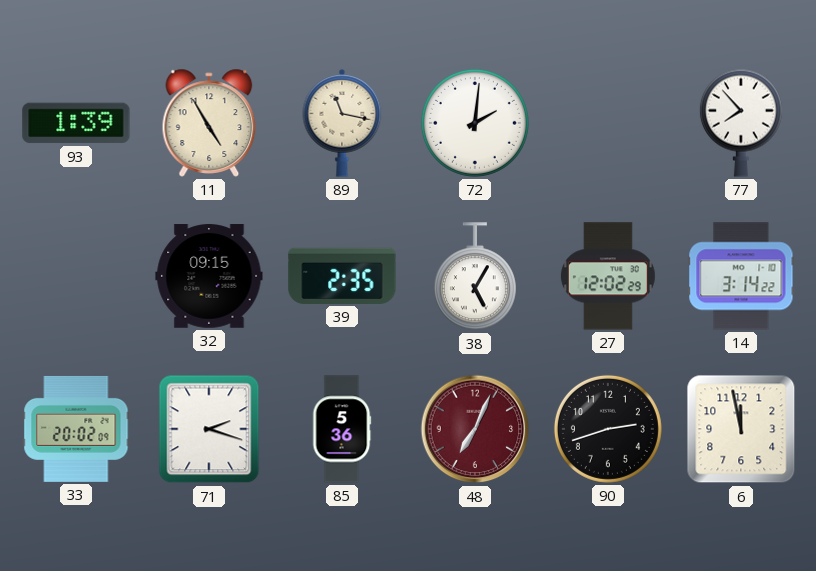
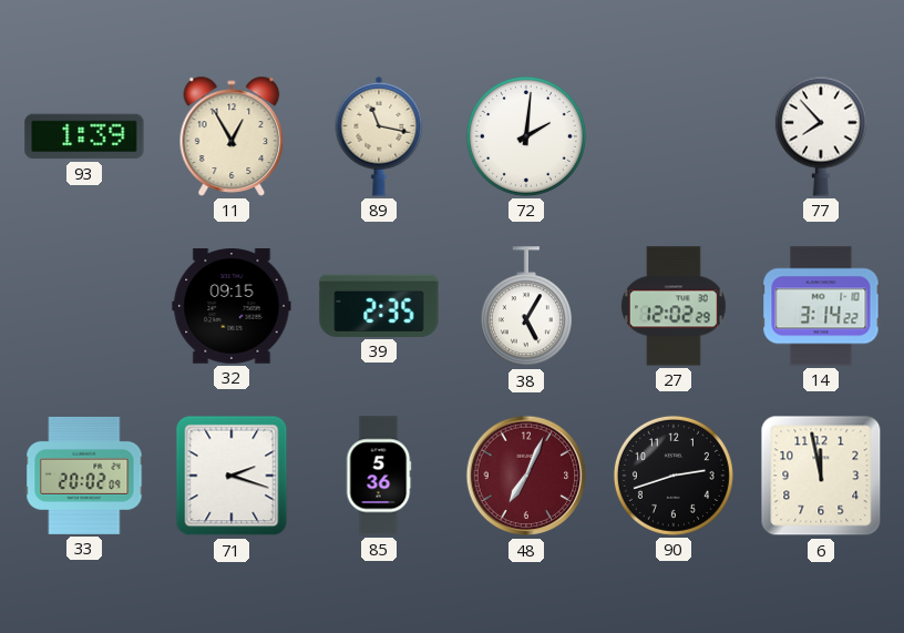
11: 4:55 -> 12:55
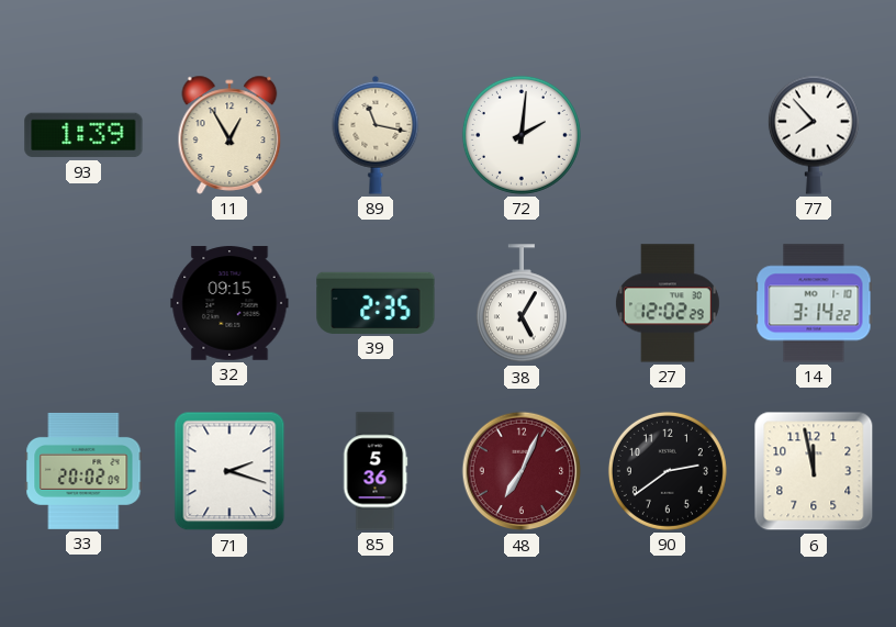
90: 2:42 -> 2:39
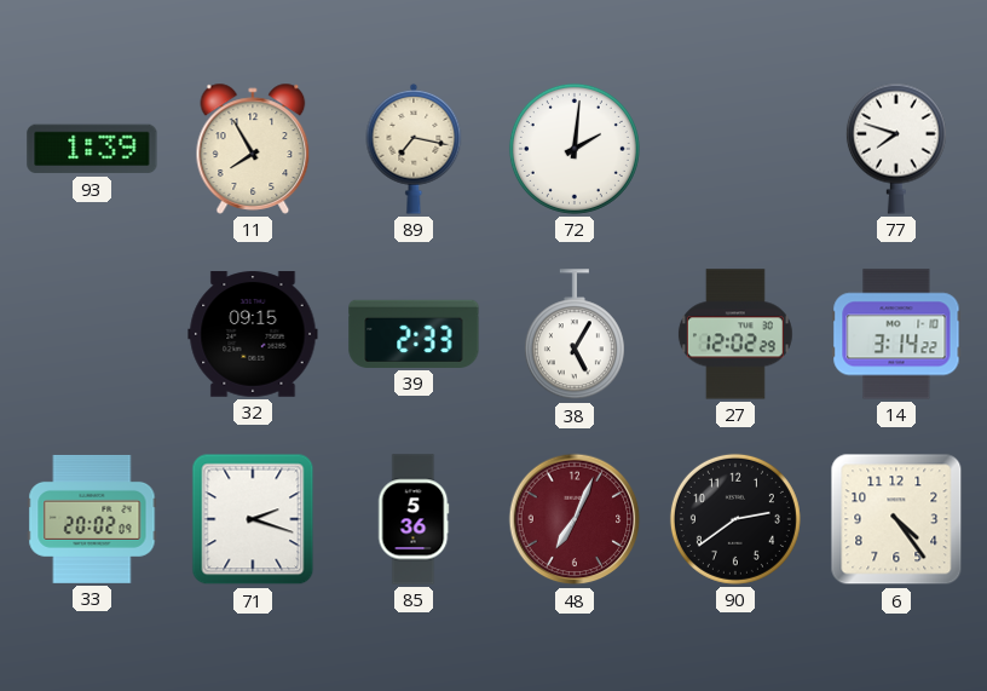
11: 12:55 -> 7:55
89: 11:17 -> 7:17
77: 7:53 -> 7:48
39: 2:35 -> 2:33
6: 11:58 -> 4:24
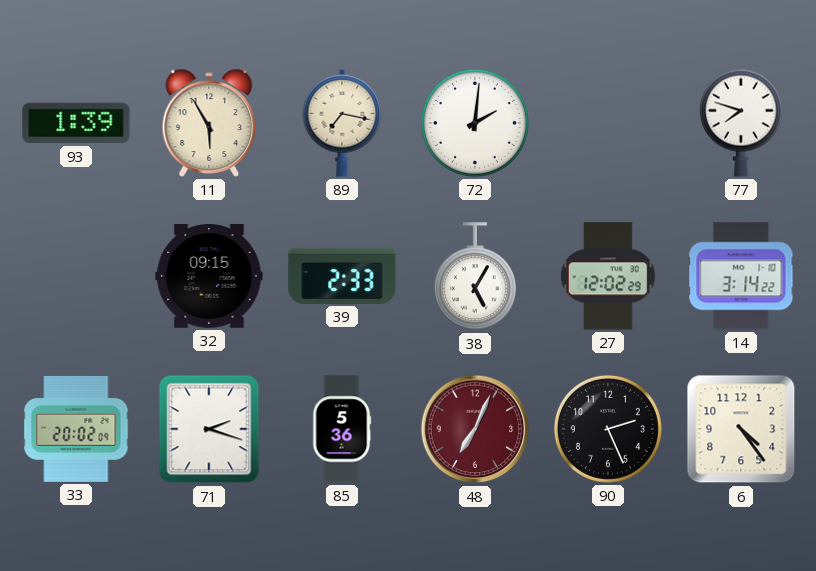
11: 7:55 -> 5:55
90: 2:39 -> 2:26
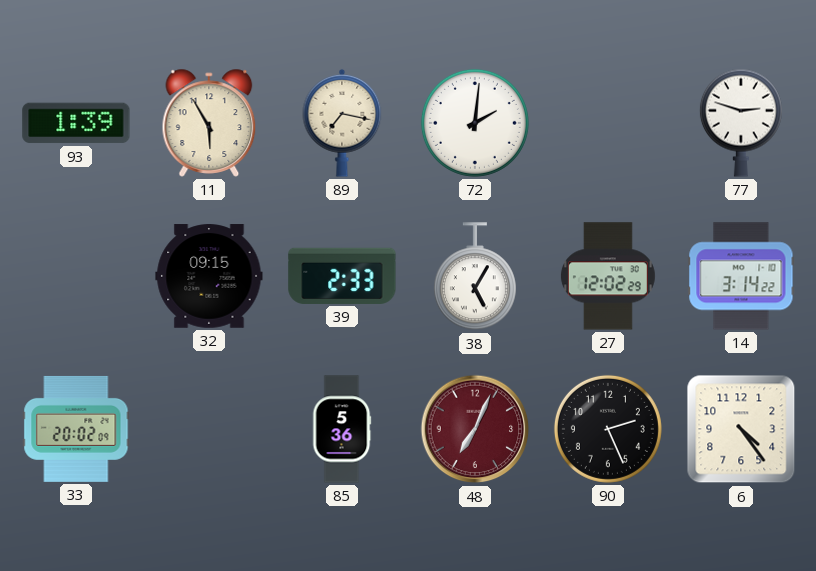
77: 7:48 -> 2:48
71: 2:18 -> none
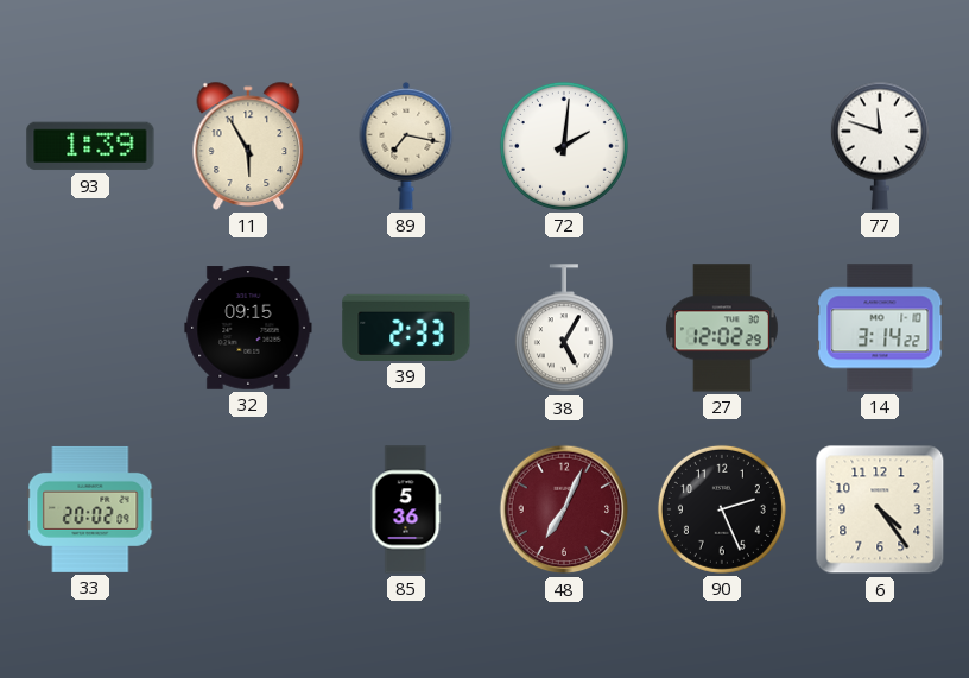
77: 2:48 -> 11:48
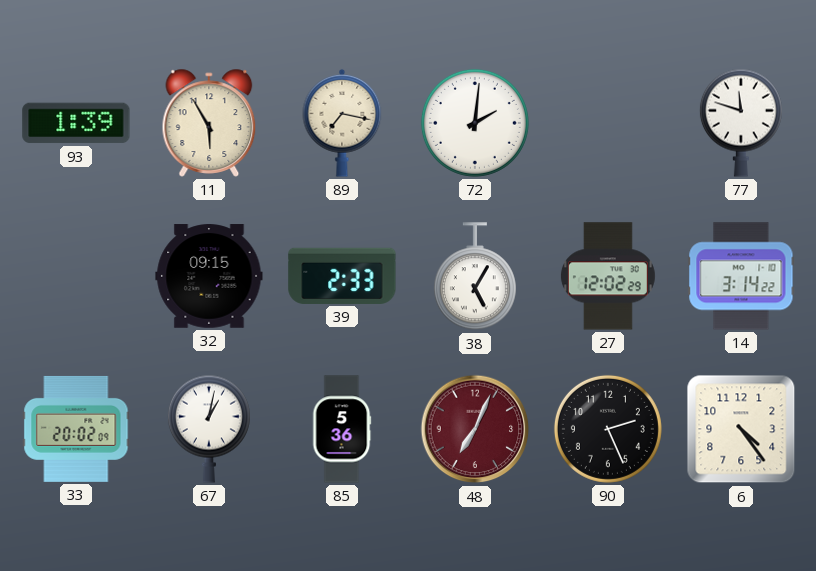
67: none -> 1:02
